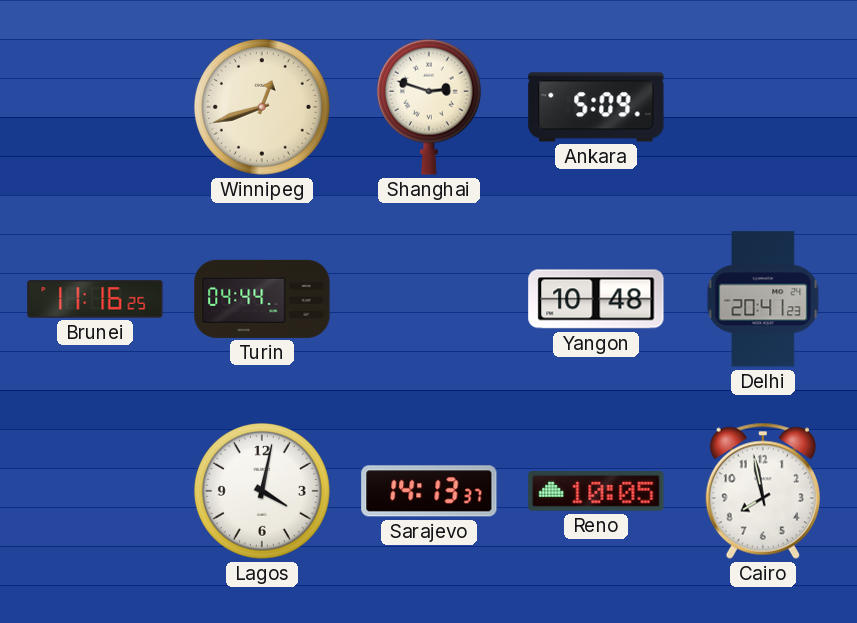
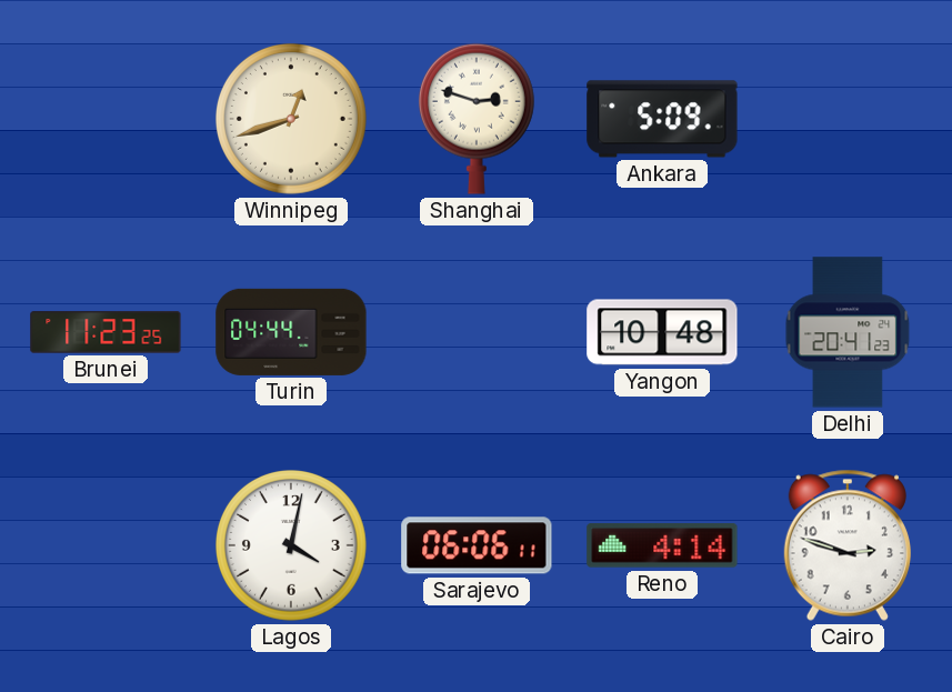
Brunei: 11:16 -> 11:23
Sarajevo: 14:13 -> 06:06
Reno: 10:05 -> 4:14
Cairo: 7:58 -> 2:48
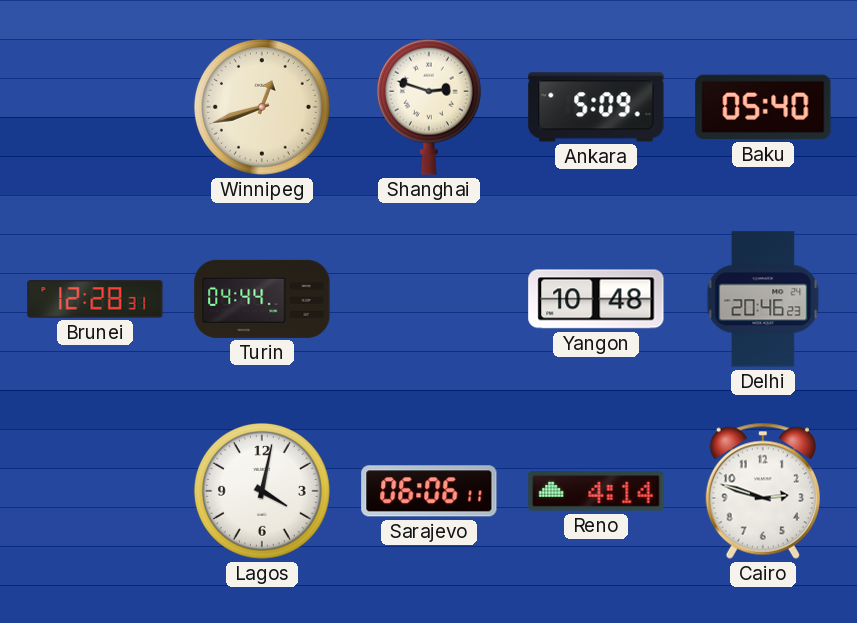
Baku: none -> 05:40
Brunei: 11:23 -> 12:28
Delhi: 20:41 -> 20:46
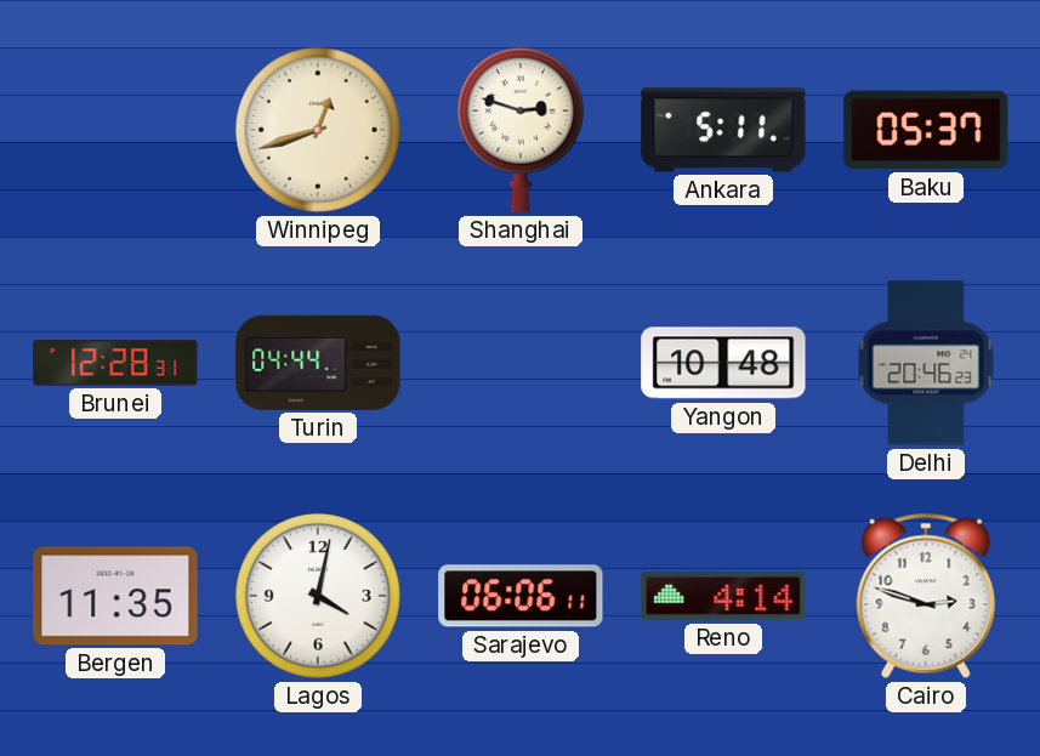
Ankara: 5:09 -> 5:11
Baku: 05:40 -> 05:37
Bergen: none -> 11:35
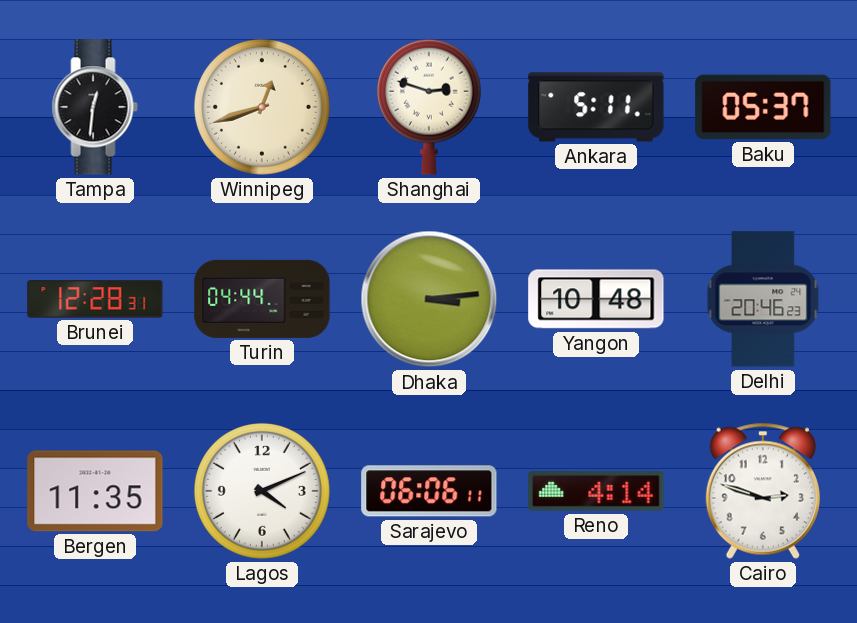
Tampa: none -> 12:31
Dhaka: none -> 3:14
Lagos: 4:02 -> 4:11
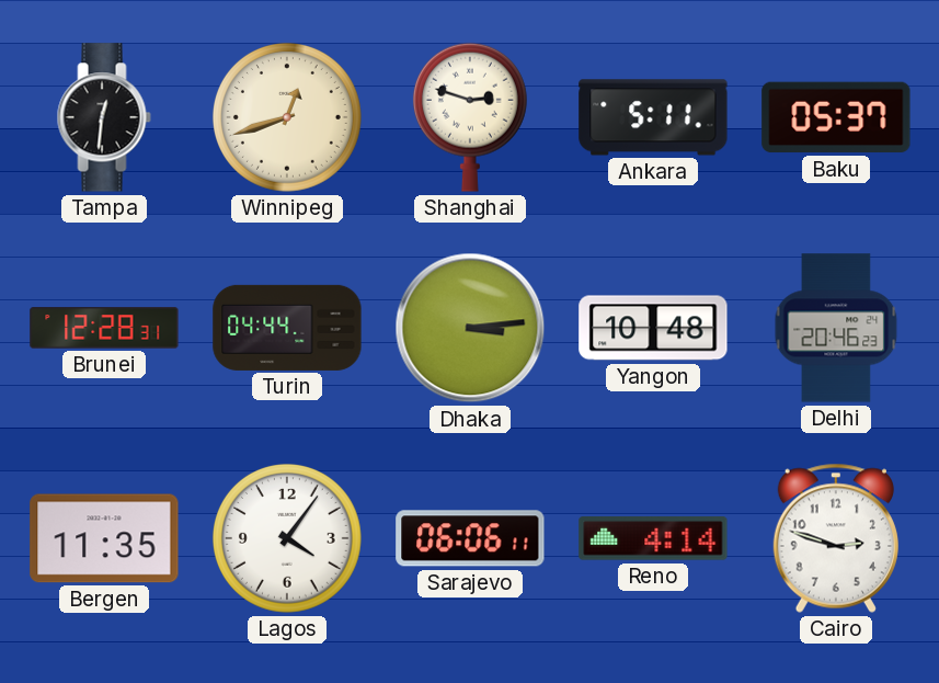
Lagos: 4:11 -> 4:06
